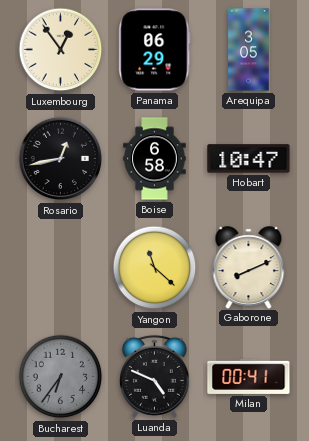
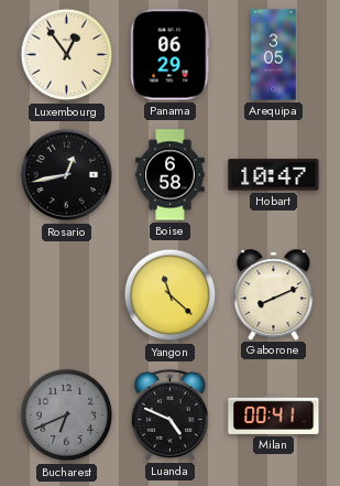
Bucharest: 6:36 -> 6:41
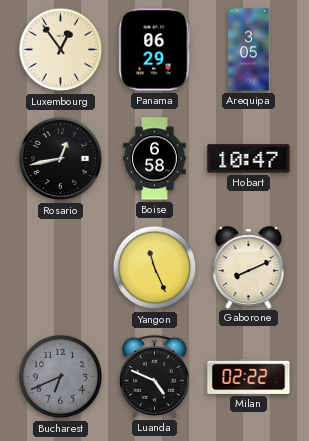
Yangon: 11:22 -> 11:26
Milan: 00:41 -> 02:22
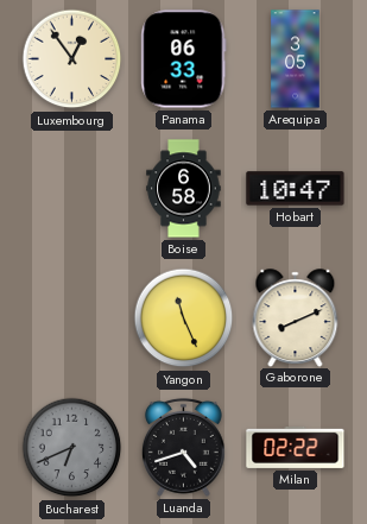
Panama: 06:29 -> 06:33
Rosario: 12:43 -> none
Luanda: 4:49 -> 4:42
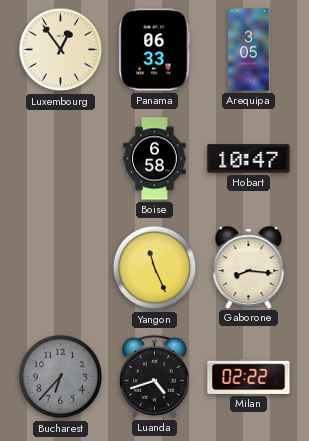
Gaborone: 8:11 -> 8:16
Bucharest: 6:41 -> 6:37
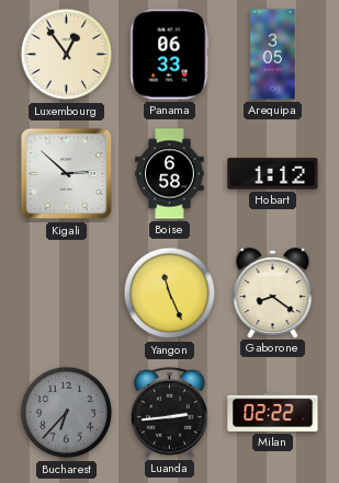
Kigali: none -> 2:52
Hobart: 10:47 -> 1:12
Gaborone: 8:16 -> 8:21
Luanda: 4:42 -> 2:44
